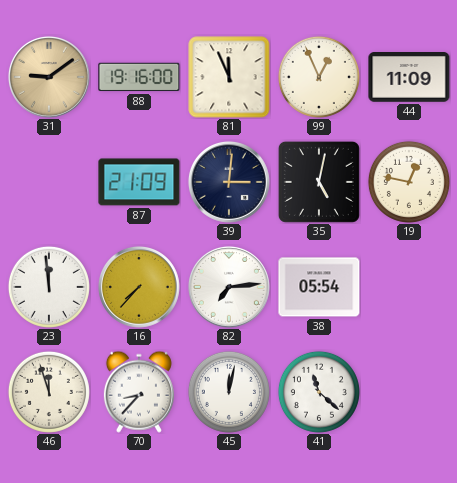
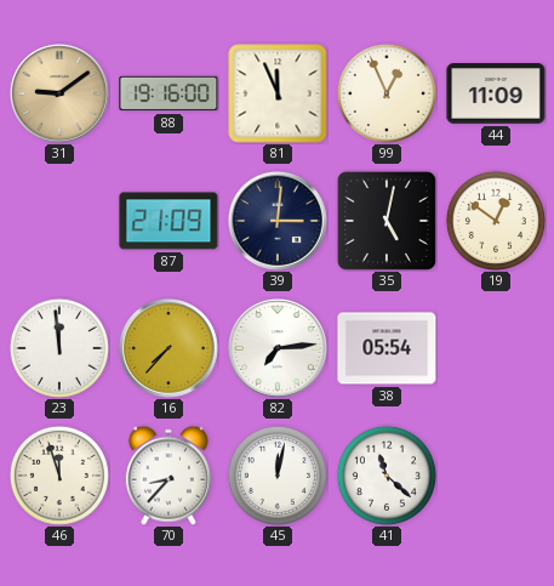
19: 12:47 -> 12:51
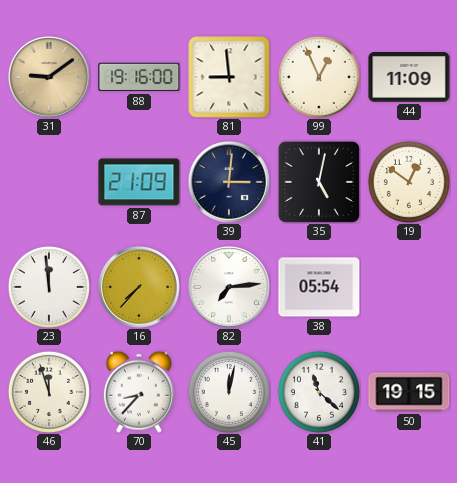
81: 11:56 -> 8:59
50: none -> 19:15
